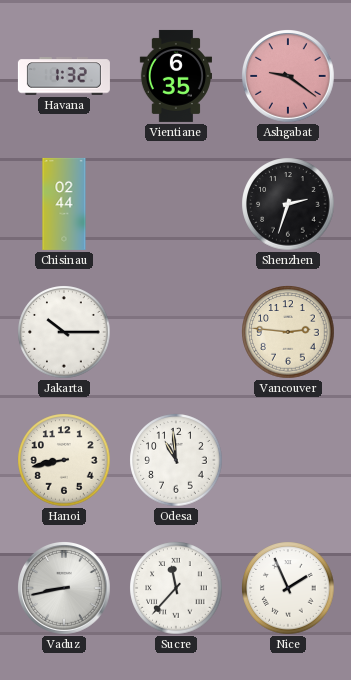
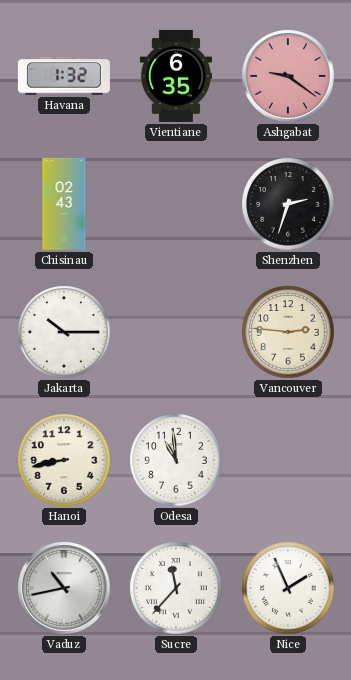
Chisinau: 02:44 -> 02:43
Vaduz: 8:43 -> 10:43
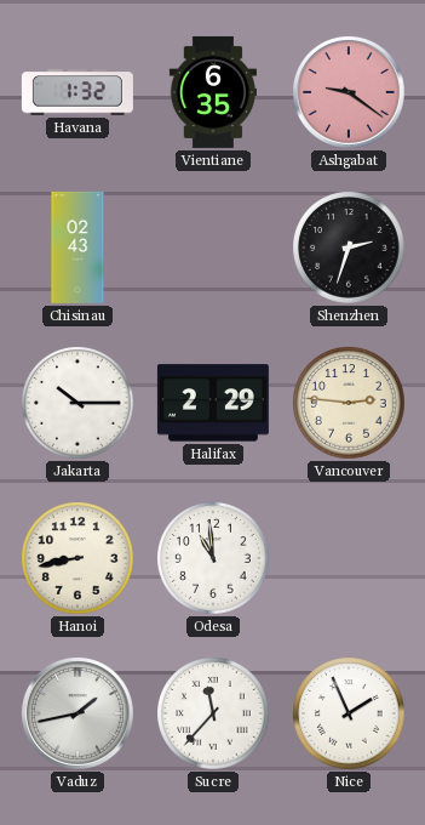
Halifax: none -> 2:29
Vaduz: 10:43 -> 1:43
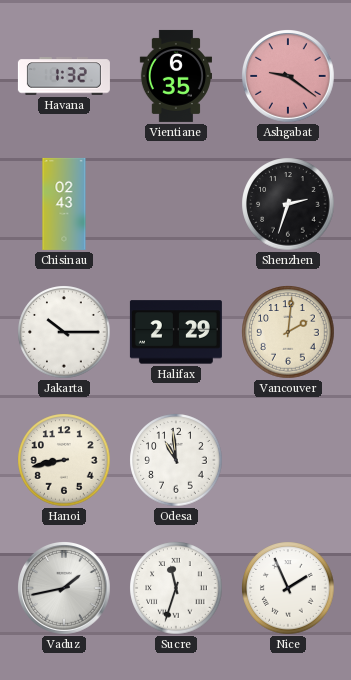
Vancouver: 2:46 -> 2:01
Sucre: 11:37 -> 11:33
